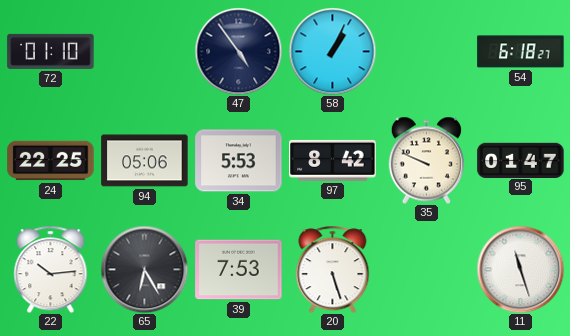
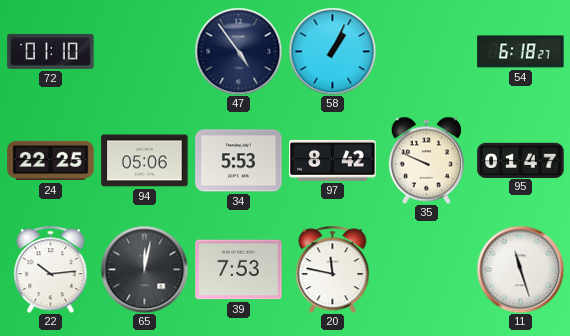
65: 6:25 -> 12:02
20: 5:27 -> 11:47
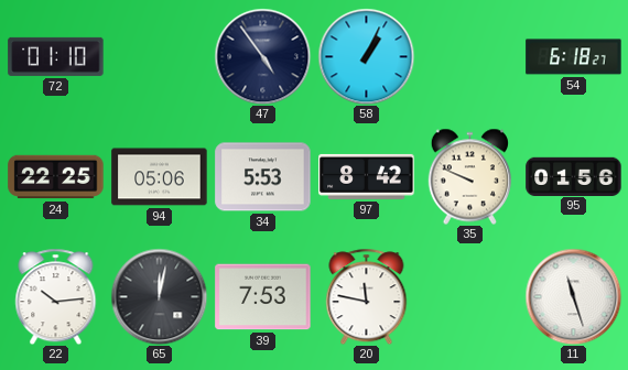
95: 01:47 -> 01:56
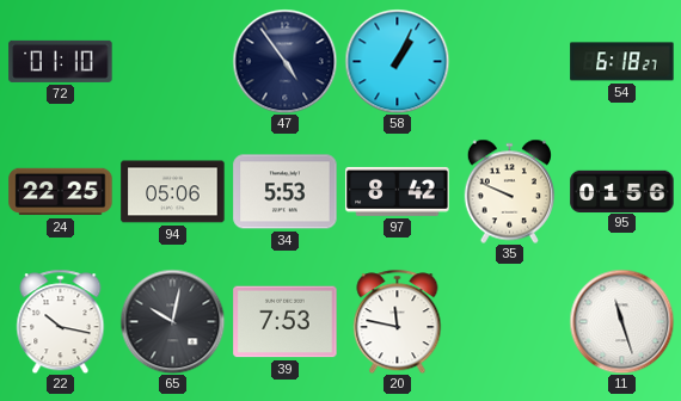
22: 10:14 -> 10:17
65: 12:02 -> 10:02
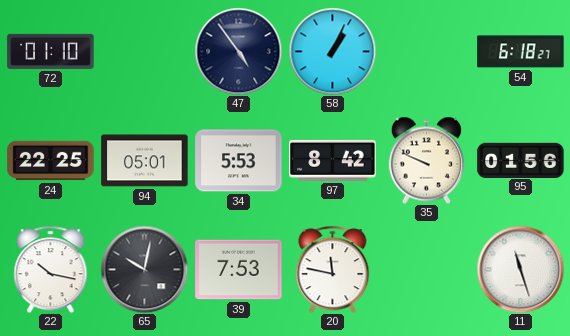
94: 05:06 -> 05:01
